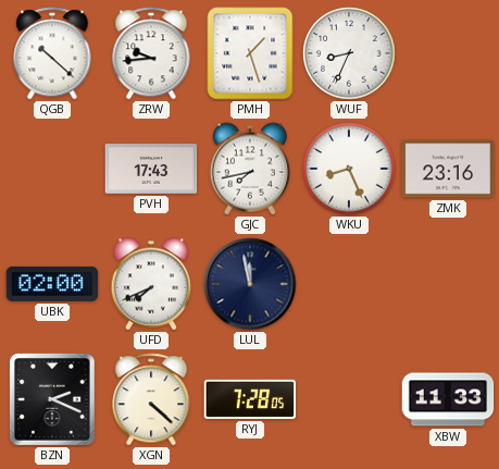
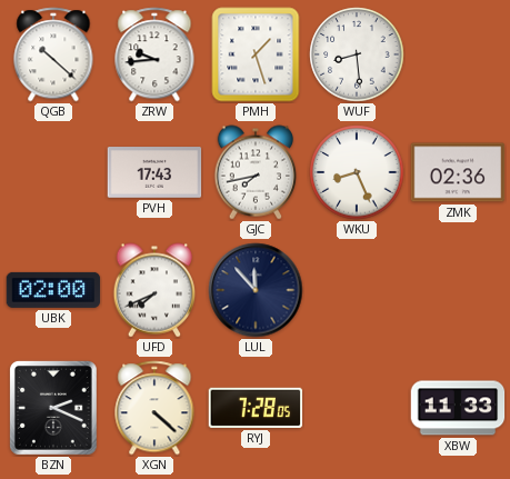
WUF: 8:34 -> 8:29
ZMK: 23:16 -> 02:36
LUL: 11:58 -> 11:53
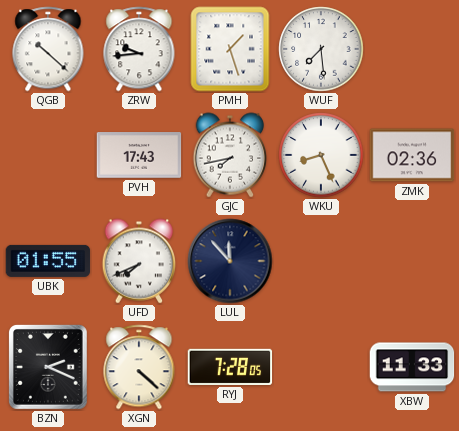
WUF: 8:29 -> 7:29
UBK: 02:00 -> 01:55
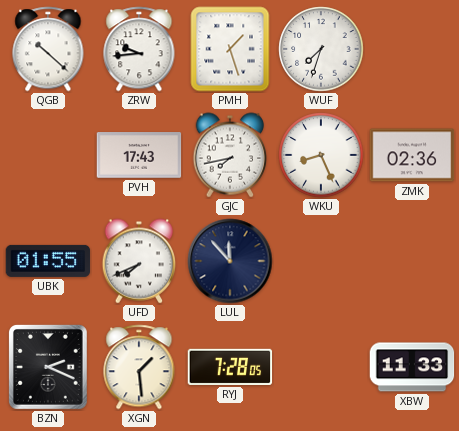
WUF: 7:29 -> 7:33
XGN: 4:22 -> 1:29
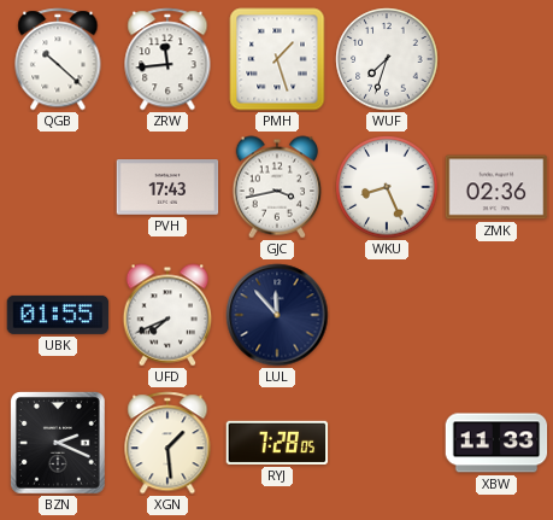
ZRW: 9:44 -> 11:44
GJC: 7:43 -> 3:43
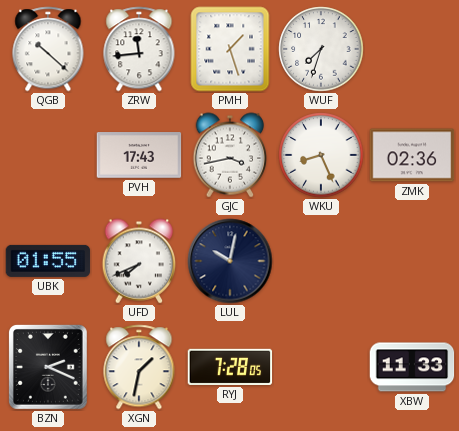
LUL: 11:53 -> 10:02
XGN: 1:29 -> 1:32
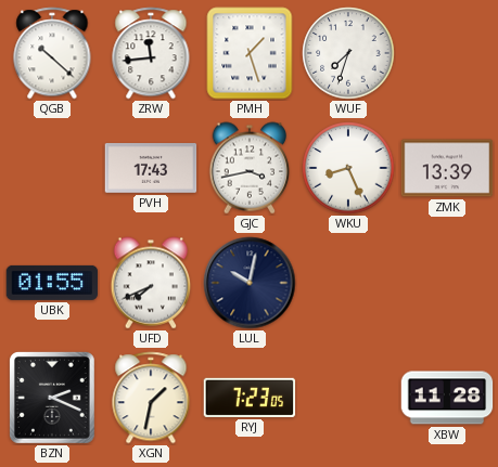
ZMK: 02:36 -> 13:39
RYJ: 7:28 -> 7:23
XBW: 11:33 -> 11:28
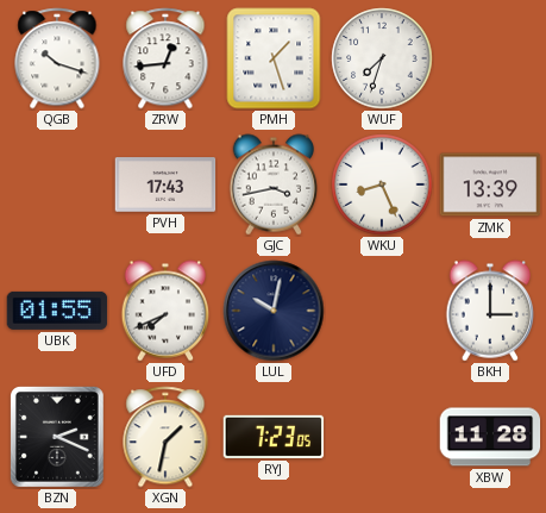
QGB: 10:22 -> 10:18
ZRW: 11:44 -> 12:44
BKH: none -> 3:00
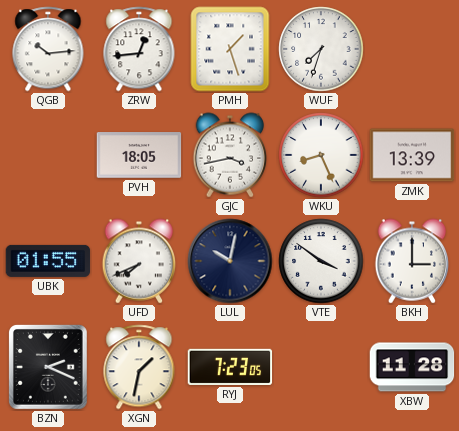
QGB: 10:18 -> 10:14
PVH: 17:43 -> 18:05
VTE: none -> 3:51
